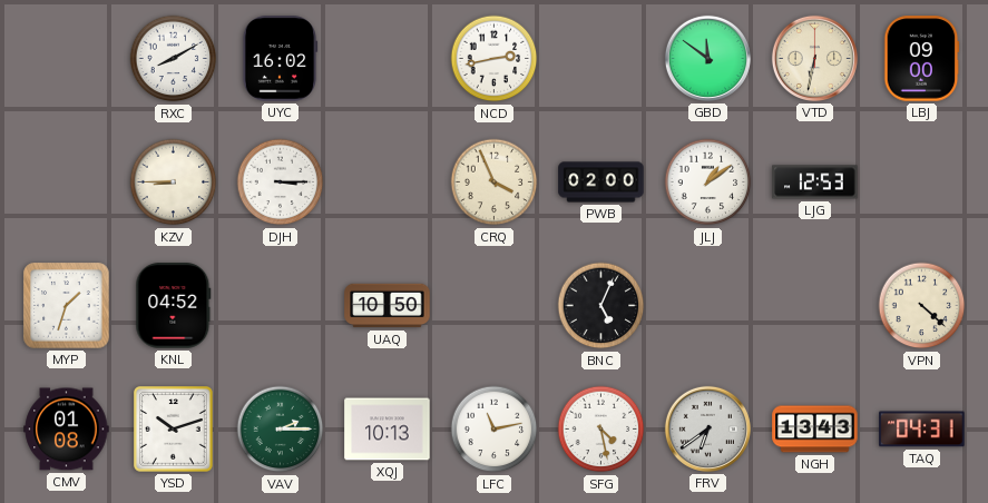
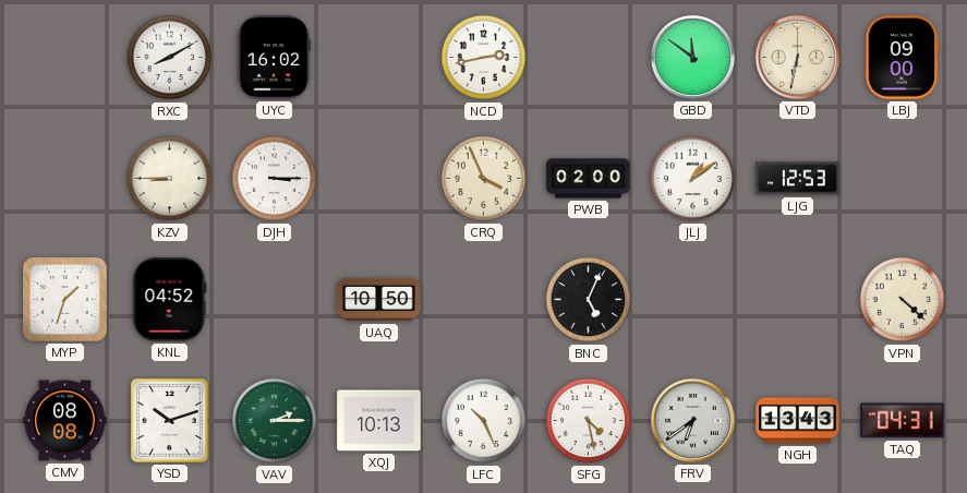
CMV: 01:08 -> 08:08
LFC: 11:13 -> 10:26
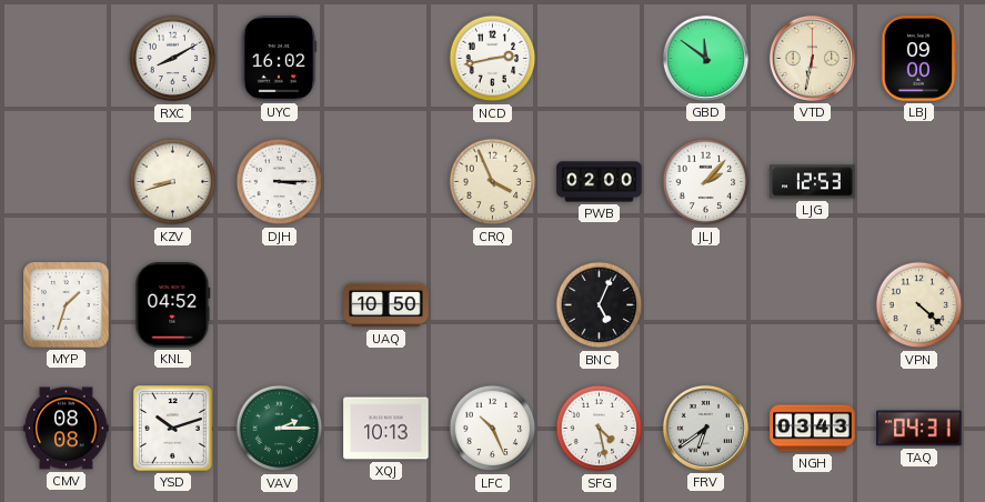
KZV: 8:45 -> 8:42
JLJ: 1:09 -> 2:07
NGH: 13:43 -> 03:43
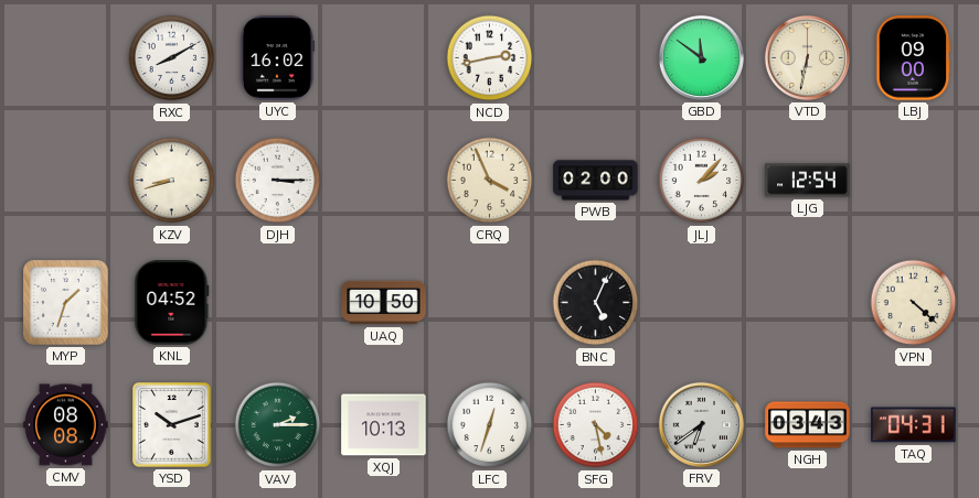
LJG: 12:53 -> 12:54
LFC: 10:26 -> 12:33
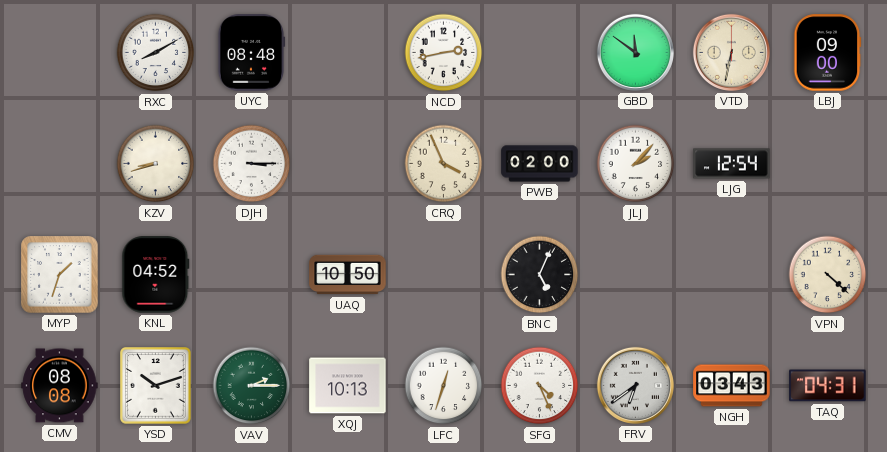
UYC: 16:02 -> 08:48
SFG: 4:28 -> 4:26
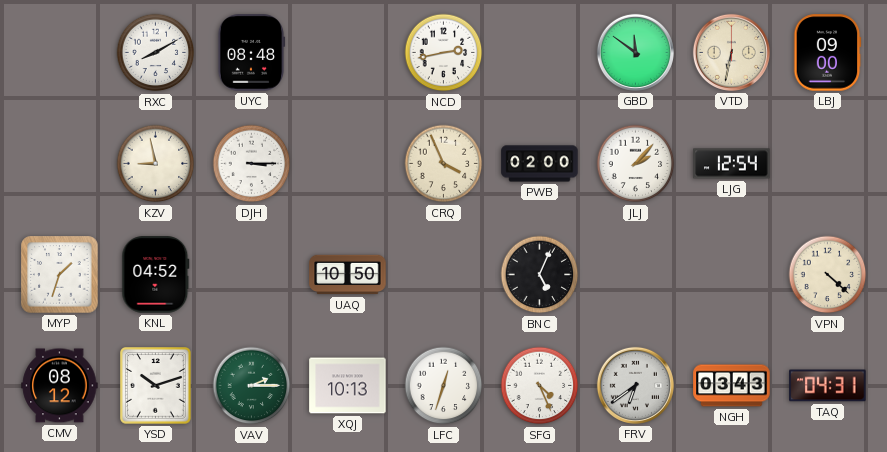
KZV: 8:42 -> 8:58
CMV: 08:08 -> 08:12
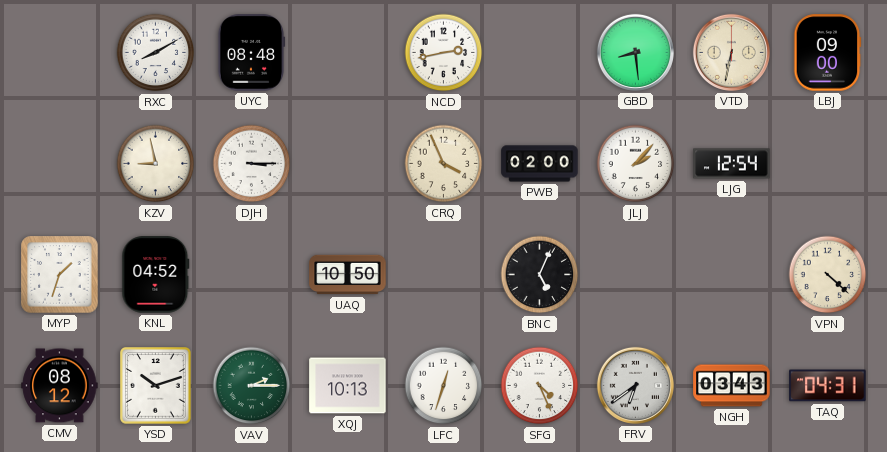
GBD: 11:51 -> 8:29
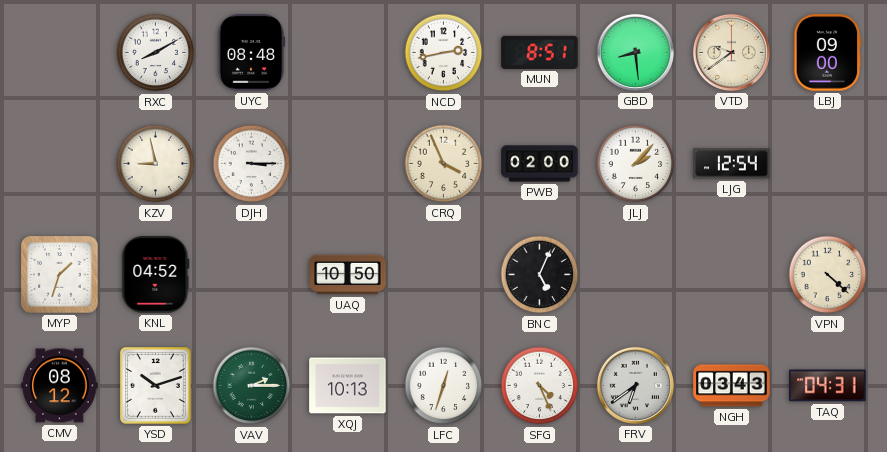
MUN: none -> 8:51
VTD: 6:32 -> 9:39
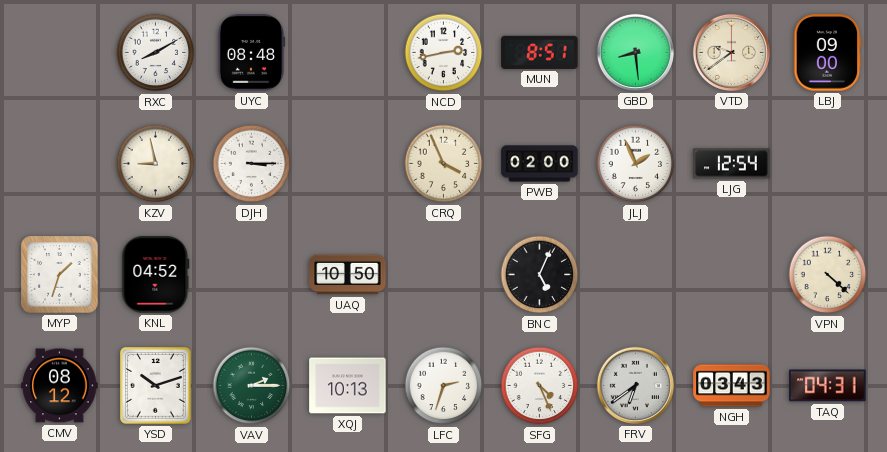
JLJ: 2:07 -> 1:56
LFC: 12:33 -> 2:33
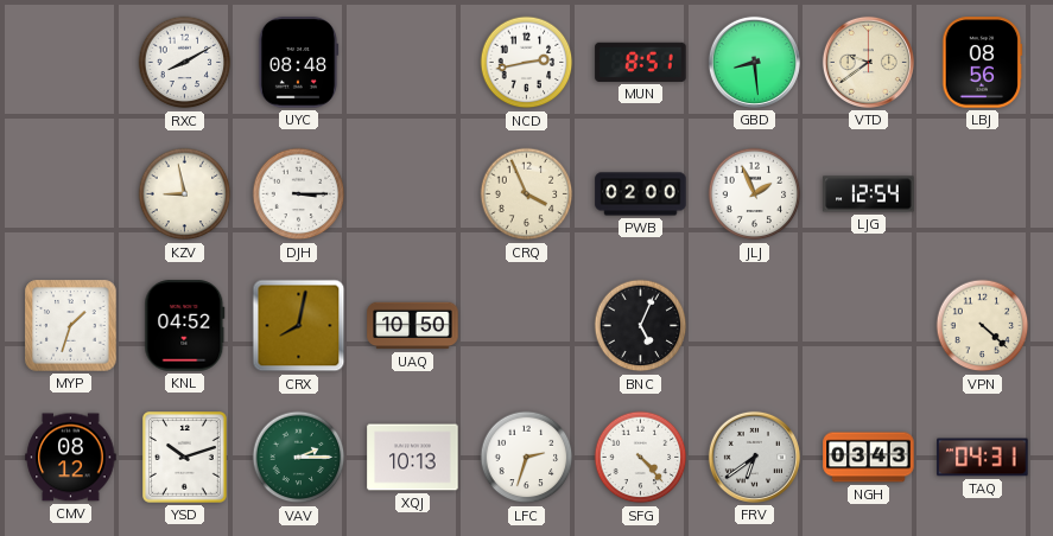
LBJ: 09:00 -> 08:56
CRX: none -> 8:02
SFG: 4:26 -> 4:23
